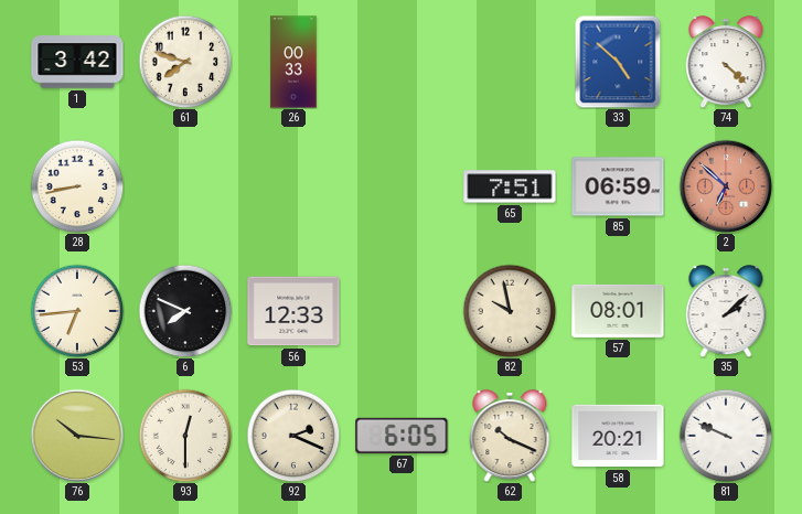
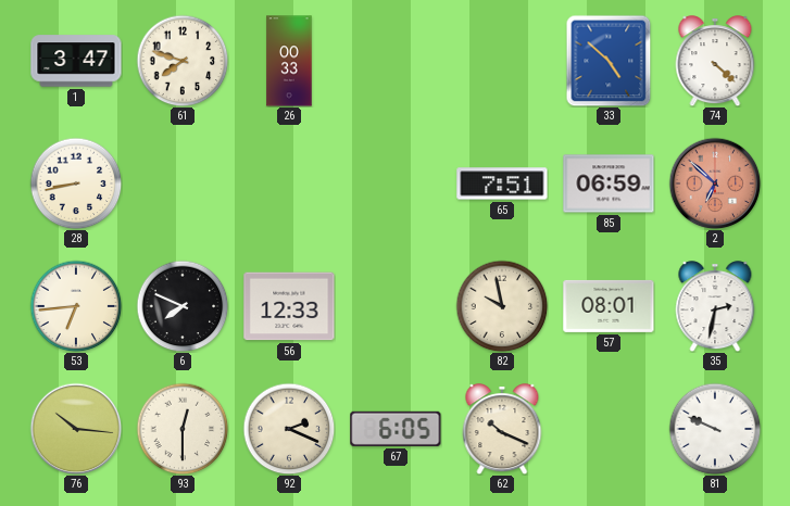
1: 3:42 -> 3:47
35: 2:08 -> 2:32
58: 20:21 -> none
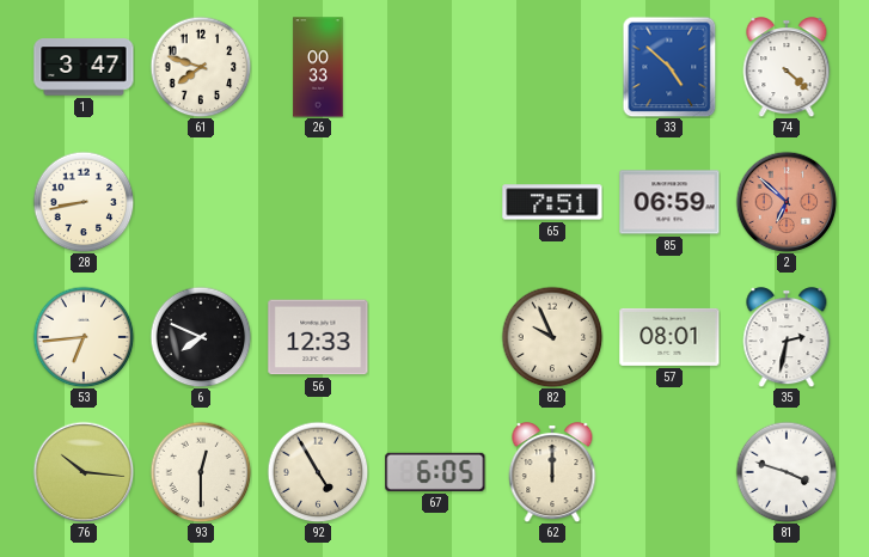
82: 9:58 -> 9:56
92: 2:19 -> 4:55
62: 10:19 -> 12:00
81: 9:49 -> 3:48
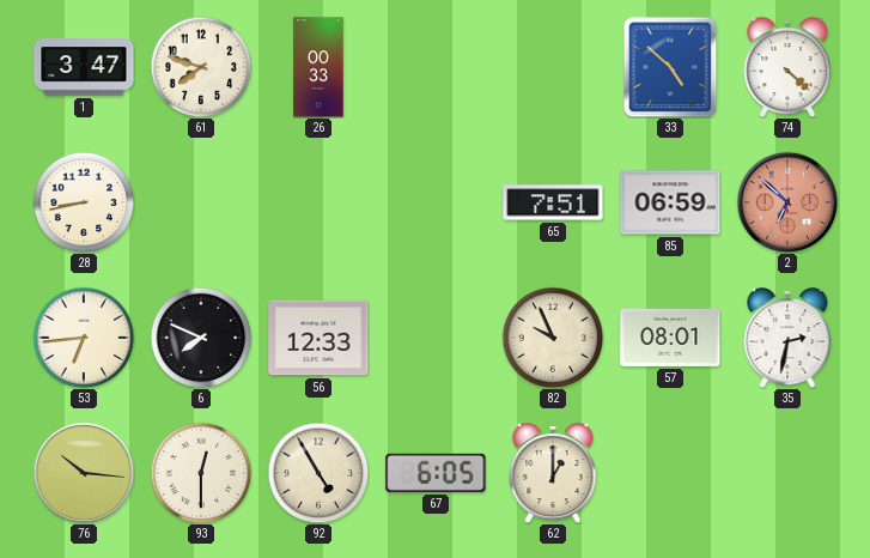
62: 12:00 -> 1:00
81: 3:48 -> none
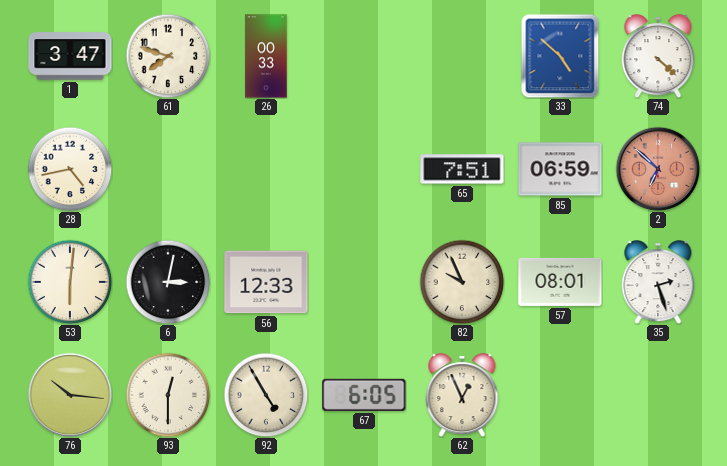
28: 8:43 -> 4:43
53: 6:44 -> 6:01
6: 7:49 -> 3:02
35: 2:32 -> 2:27
62: 1:00 -> 12:56
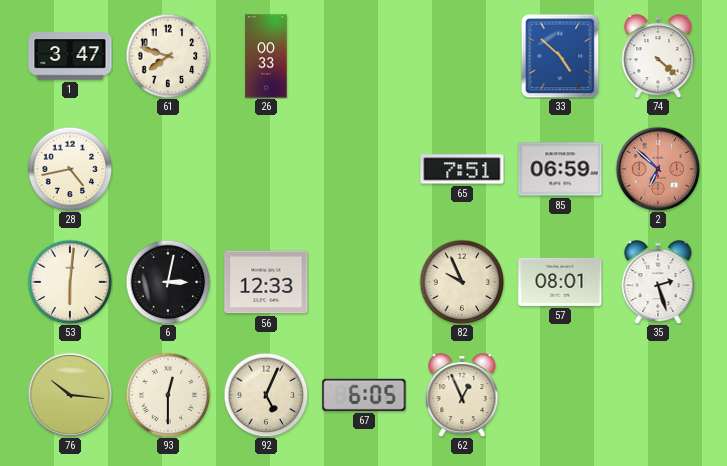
92: 4:55 -> 5:04
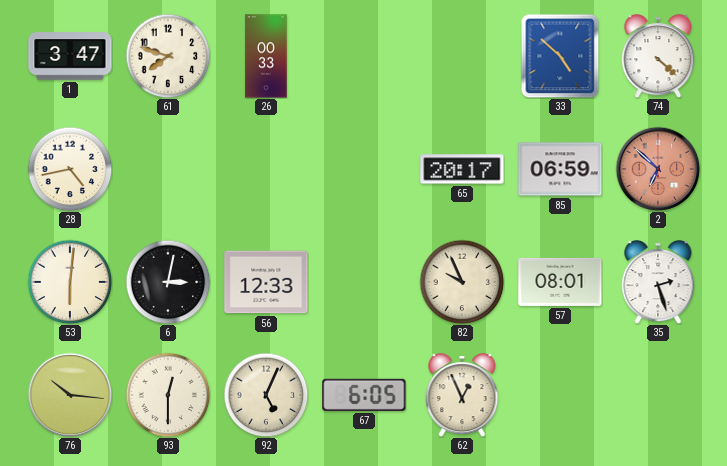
65: 7:51 -> 20:17
